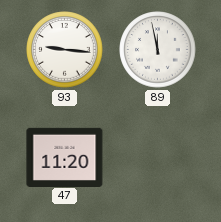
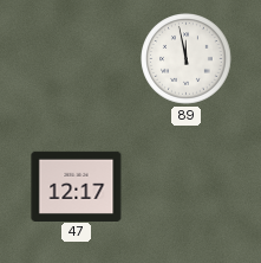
93: 9:16 -> none
47: 11:20 -> 12:17
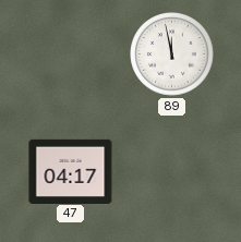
47: 12:17 -> 04:17
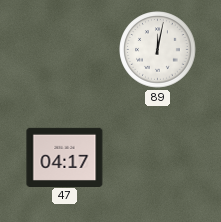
89: 11:58 -> 12:02
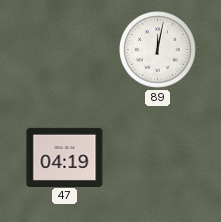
47: 04:17 -> 04:19
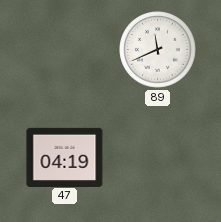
89: 12:02 -> 11:41
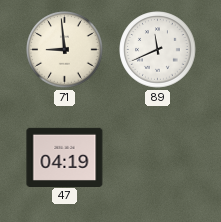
71: none -> 8:59
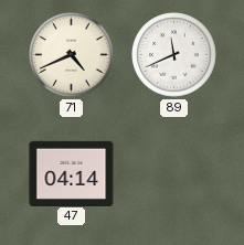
71: 8:59 -> 4:41
47: 04:19 -> 04:14
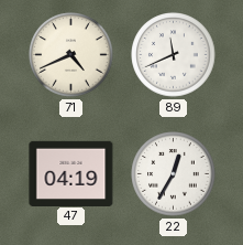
47: 04:14 -> 04:19
22: none -> 12:35
